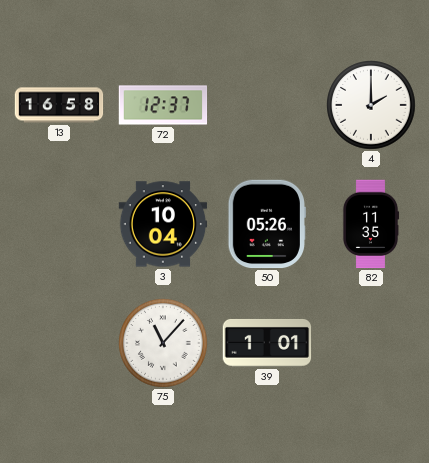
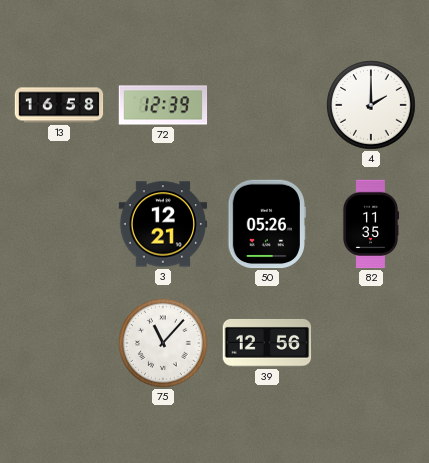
72: 12:37 -> 12:39
3: 10:04 -> 12:21
39: 1:01 -> 12:56
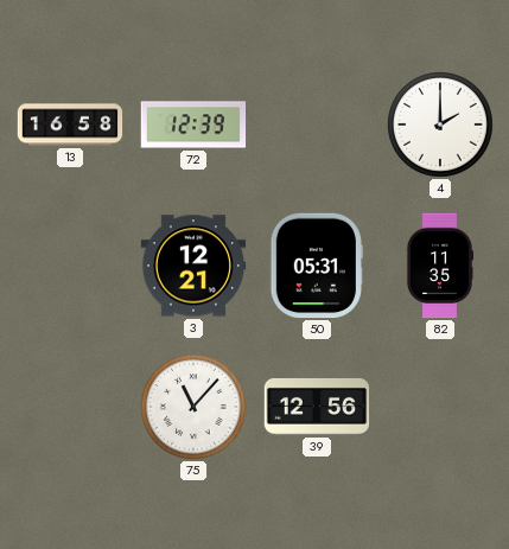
50: 05:26 -> 05:31
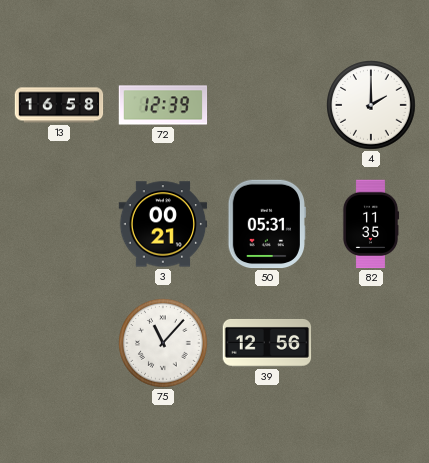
3: 12:21 -> 00:21
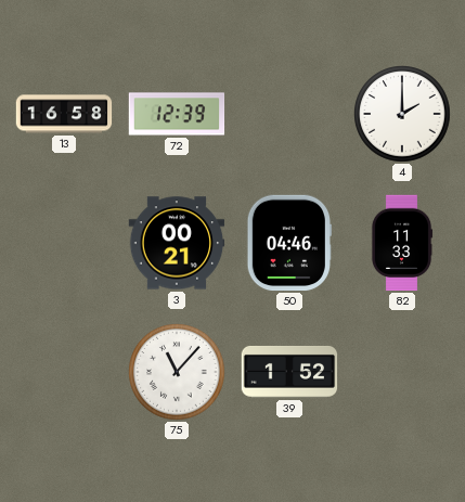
50: 05:31 -> 04:46
82: 11:35 -> 11:33
39: 12:56 -> 1:52
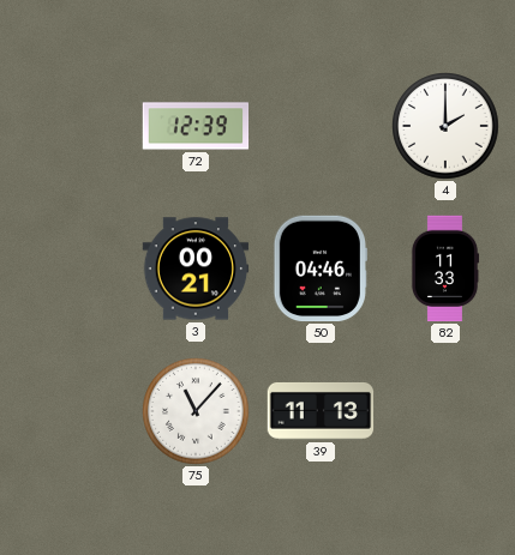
13: 16:58 -> none
39: 1:52 -> 11:13
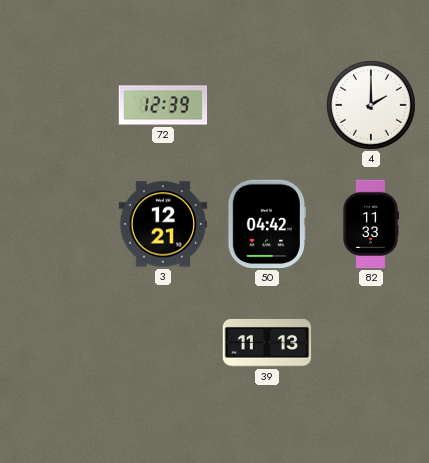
3: 00:21 -> 12:21
50: 04:46 -> 04:42
75: 11:07 -> none
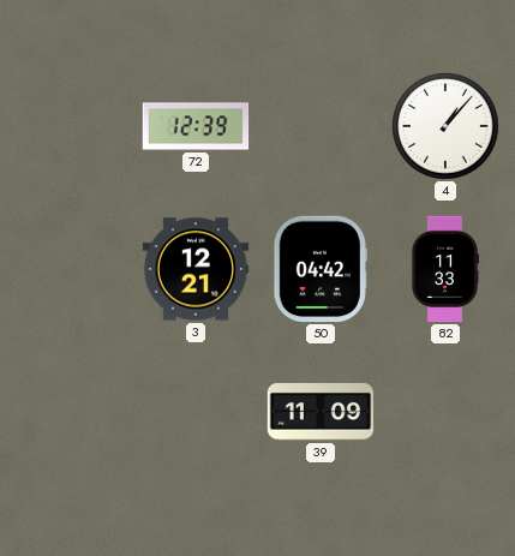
4: 2:00 -> 1:07
39: 11:13 -> 11:09
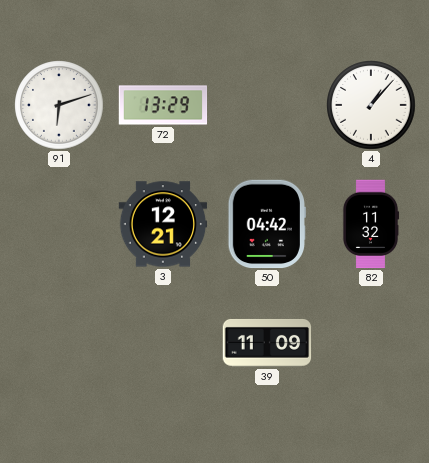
91: none -> 6:12
72: 12:39 -> 13:29
82: 11:33 -> 11:32
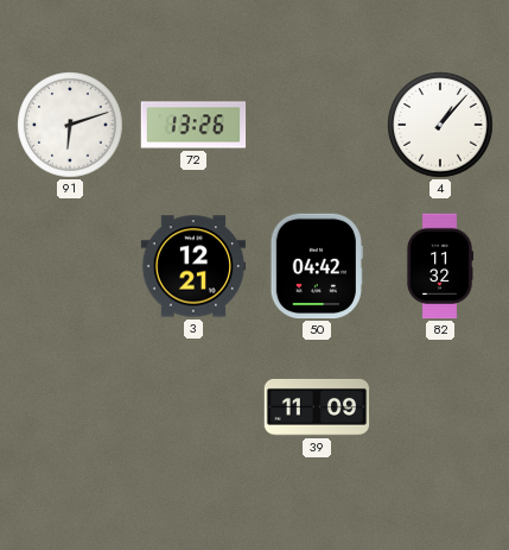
72: 13:29 -> 13:26
